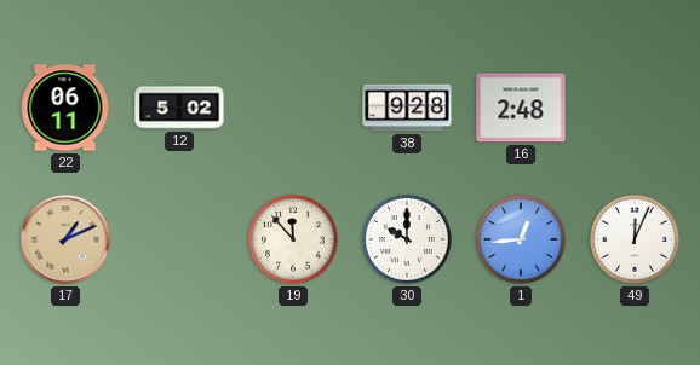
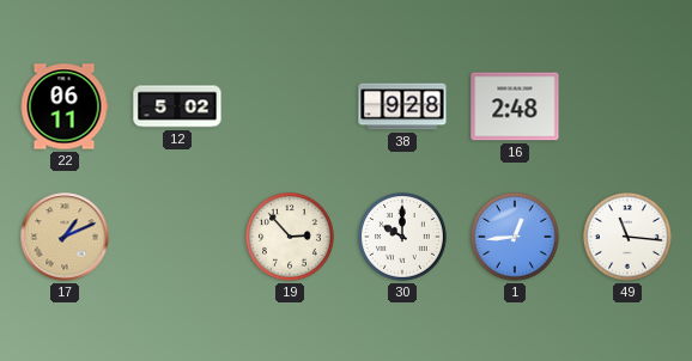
19: 11:53 -> 2:53
49: 12:04 -> 11:16
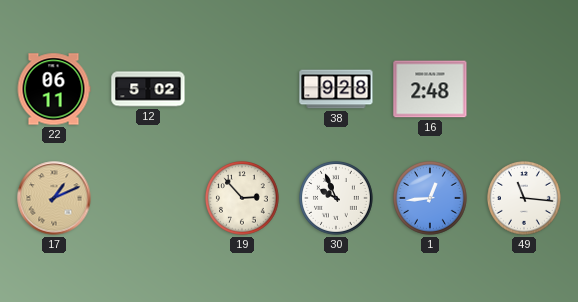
30: 10:00 -> 9:56
